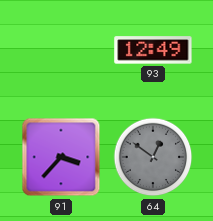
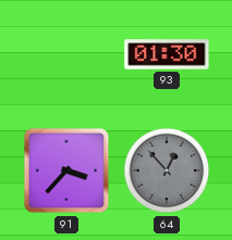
93: 12:49 -> 01:30
64: 12:51 -> 12:53
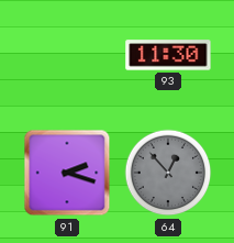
93: 01:30 -> 11:30
91: 3:37 -> 2:18
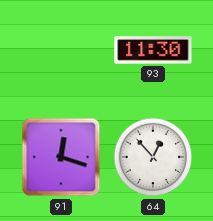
91: 2:18 -> 12:18
64 dial: grey -> white
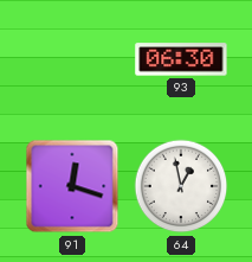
93: 11:30 -> 06:30
64: 12:53 -> 12:58
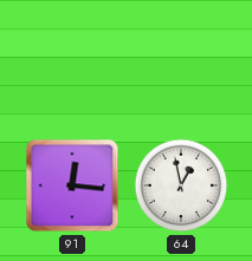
93: 06:30 -> none
91: 12:18 -> 12:16
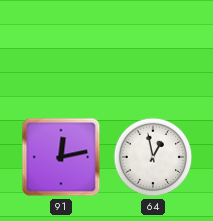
91: 12:16 -> 12:13
